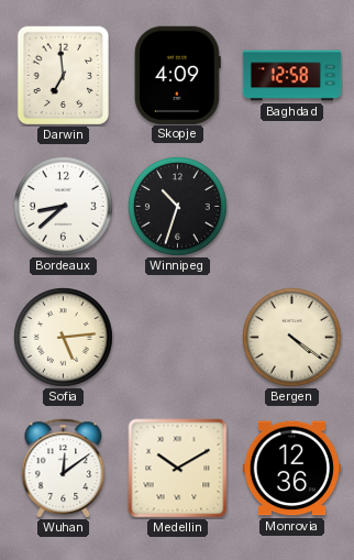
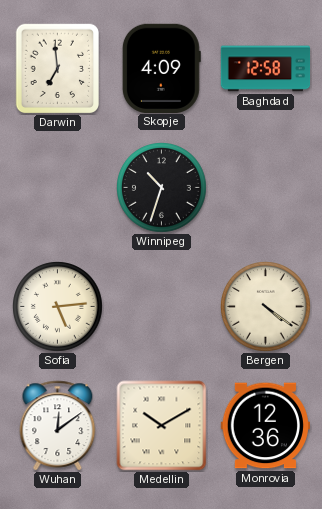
Bordeaux: 8:38 -> none
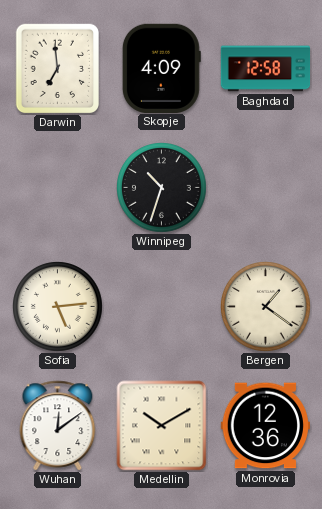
Bergen: 4:21 -> 1:21
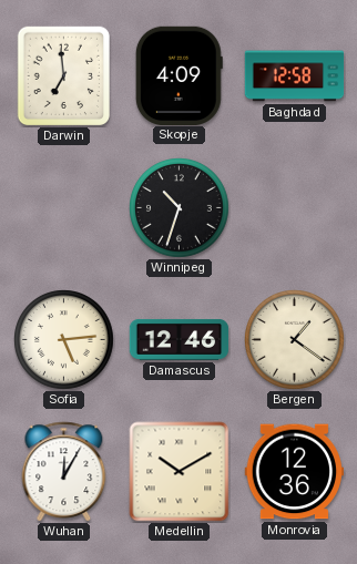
Damascus: none -> 12:46
Wuhan: 12:09 -> 12:05
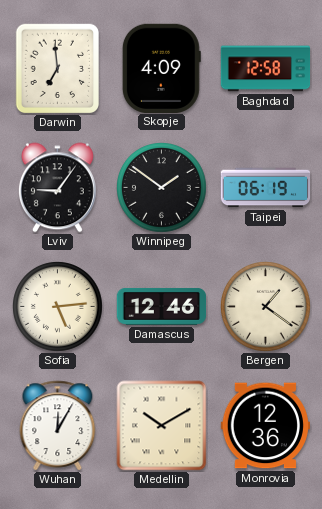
Lviv: none -> 9:06
Winnipeg: 10:33 -> 1:51
Taipei: none -> 06:19
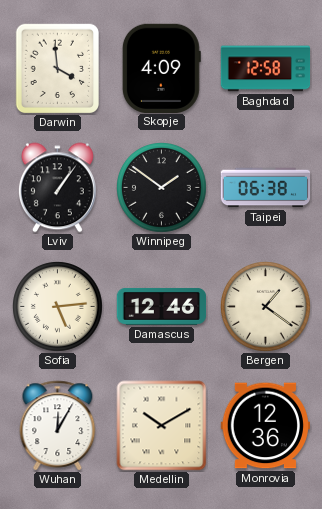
Darwin: 6:59 -> 3:59
Lviv: 9:06 -> 1:06
Taipei: 06:19 -> 06:38
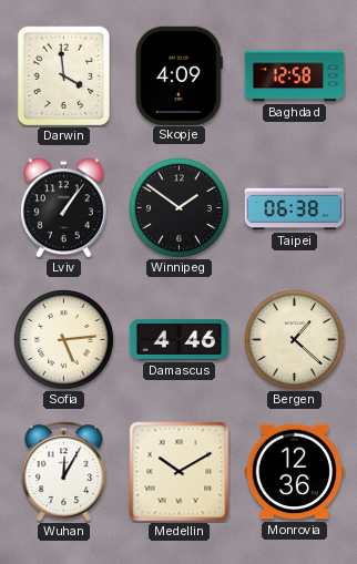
Damascus: 12:46 -> 4:46
Bergen: 1:21 -> 1:22
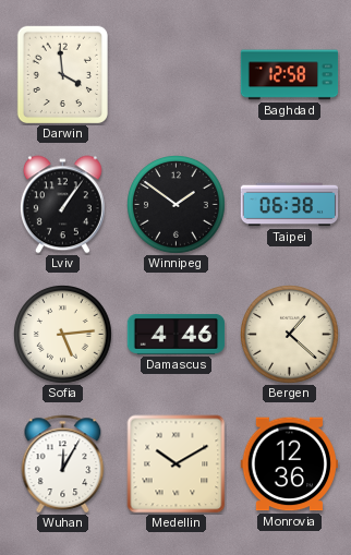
Skopje: 4:09 -> none
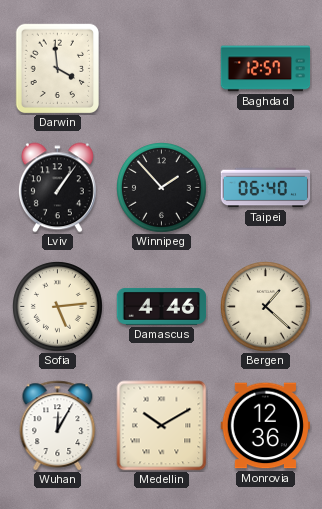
Baghdad: 12:58 -> 12:57
Winnipeg: 1:51 -> 1:53
Taipei: 06:38 -> 06:40
